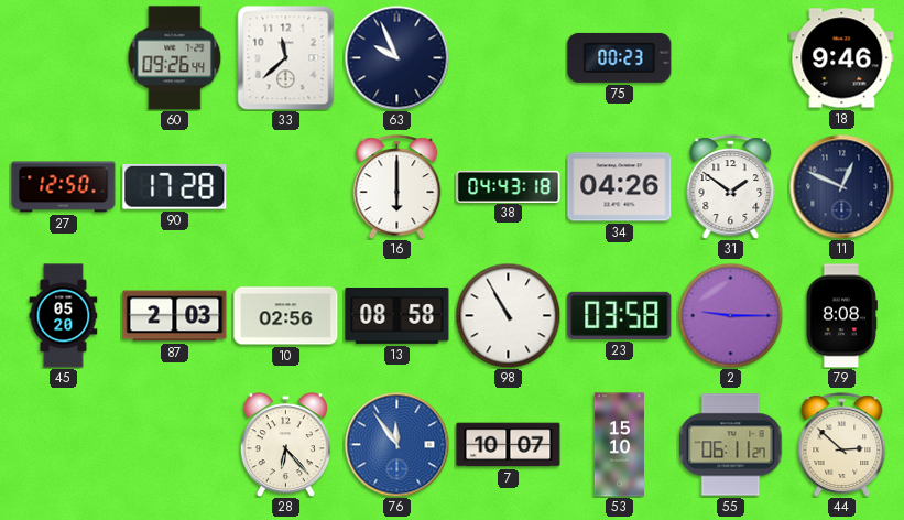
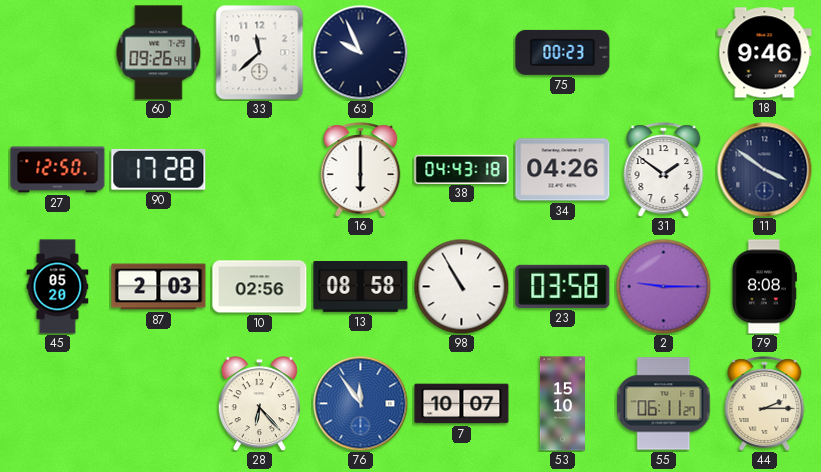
11: 12:49 -> 3:51
44: 2:52 -> 2:15
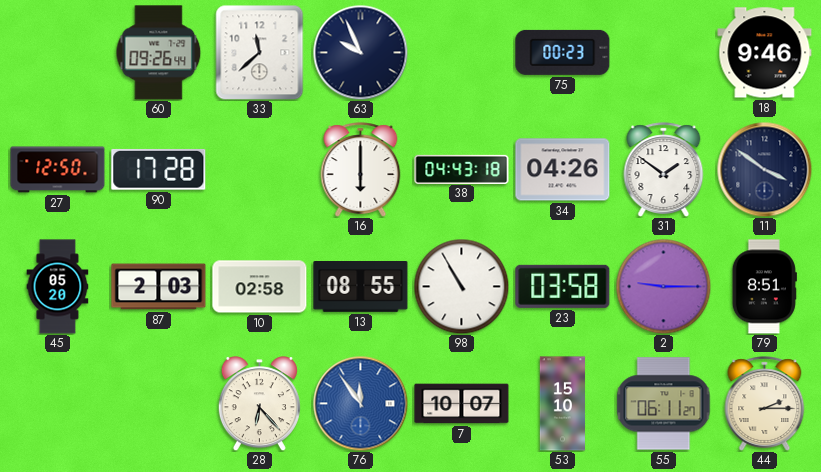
10: 02:56 -> 02:58
13: 08:58 -> 08:55
79: 8:08 -> 8:51
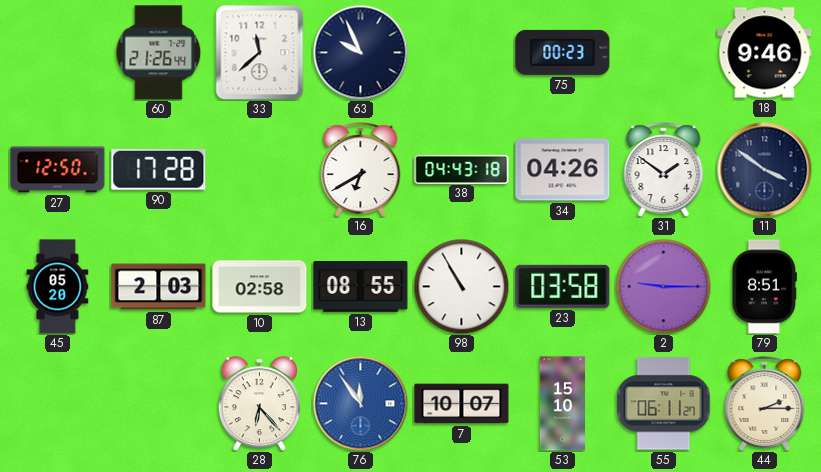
60: 09:26 -> 21:26
16: 6:00 -> 6:40
